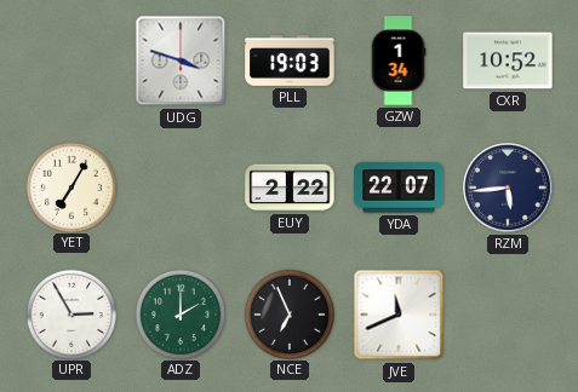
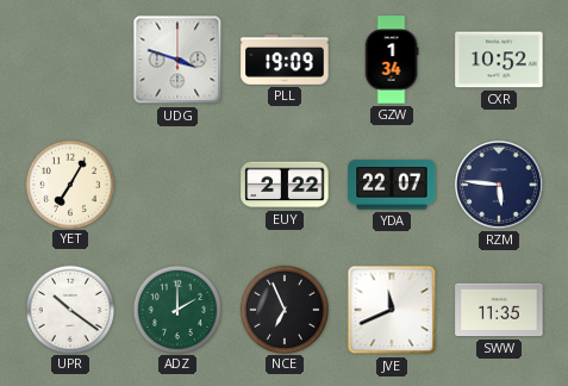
PLL: 19:03 -> 19:09
RZM: 5:44 -> 5:46
UPR: 2:55 -> 10:21
SWW: none -> 11:35
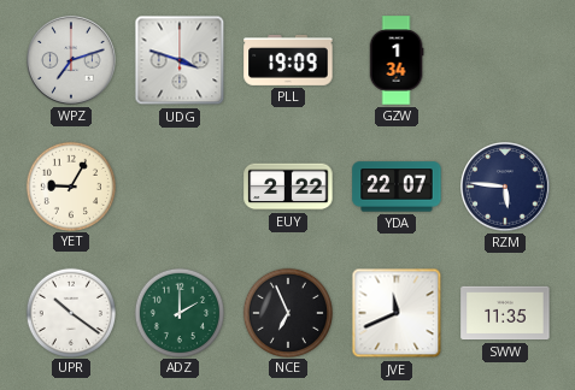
WPZ: none -> 7:12
CXR: 10:52 -> none
YET: 7:05 -> 9:05
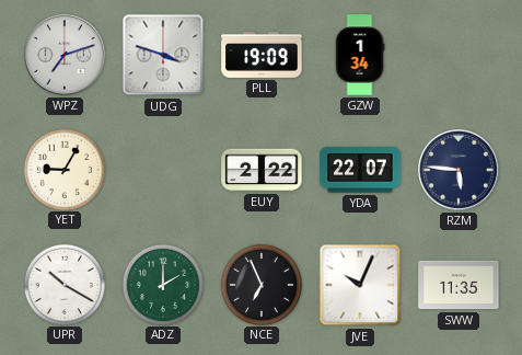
UPR: 10:21 -> 10:20
JVE: 11:41 -> 10:04
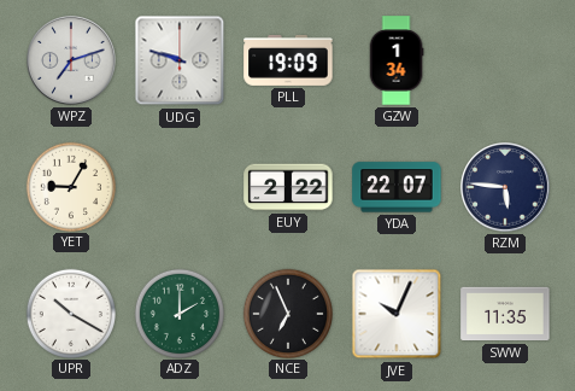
UDG: 3:48 -> 9:48
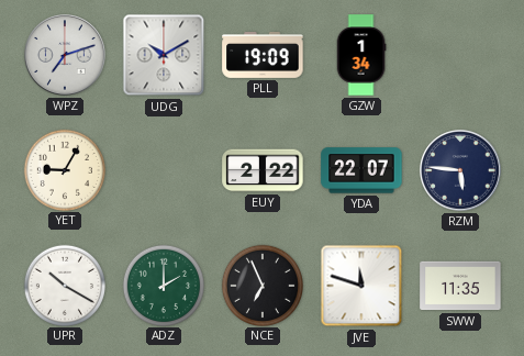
UDG: 9:48 -> 10:10
JVE: 10:04 -> 11:48
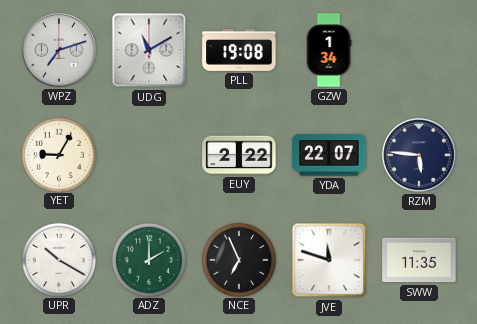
UDG: 10:10 -> 11:10
PLL: 19:09 -> 19:08
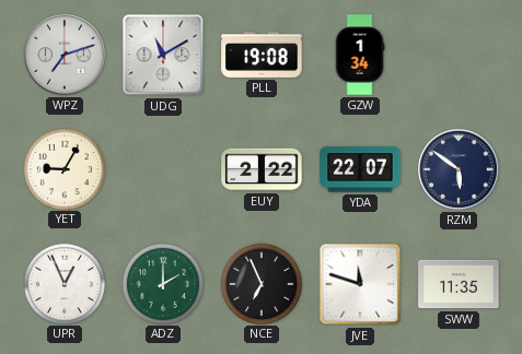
RZM: 5:46 -> 5:51
UPR: 10:20 -> 12:56
